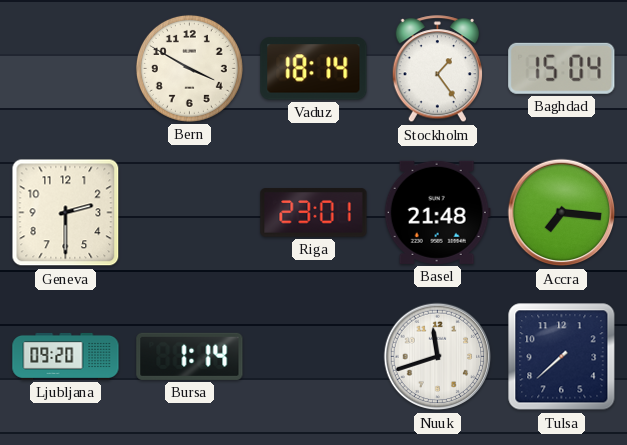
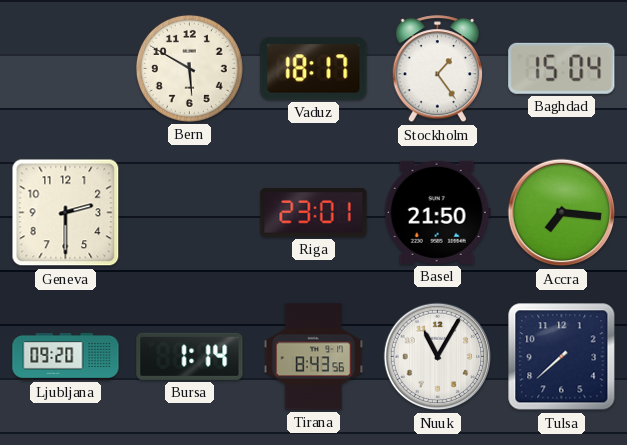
Bern: 3:50 -> 5:50
Vaduz: 18:14 -> 18:17
Basel: 21:48 -> 21:50
Tirana: none -> 8:43
Nuuk: 11:42 -> 11:05
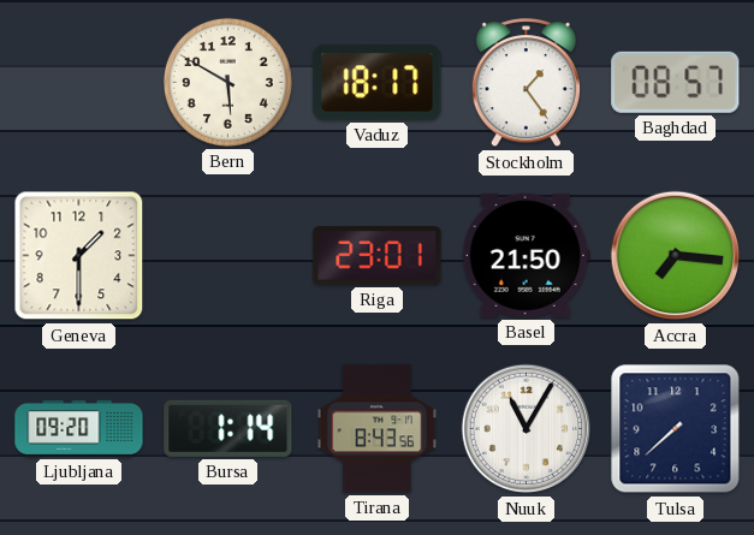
Baghdad: 15:04 -> 08:57
Geneva: 2:30 -> 1:30
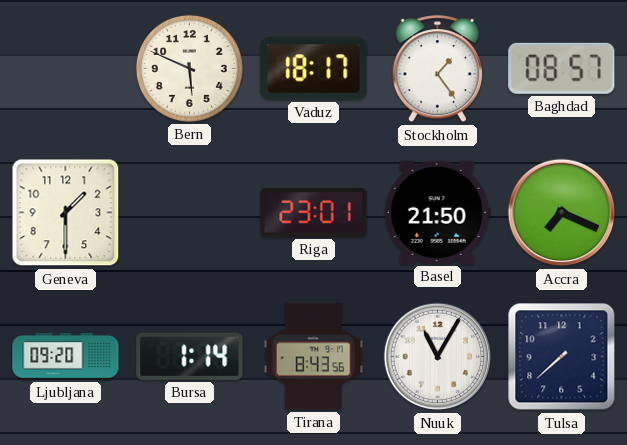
Bern: 5:50 -> 5:49
Accra: 7:16 -> 7:19
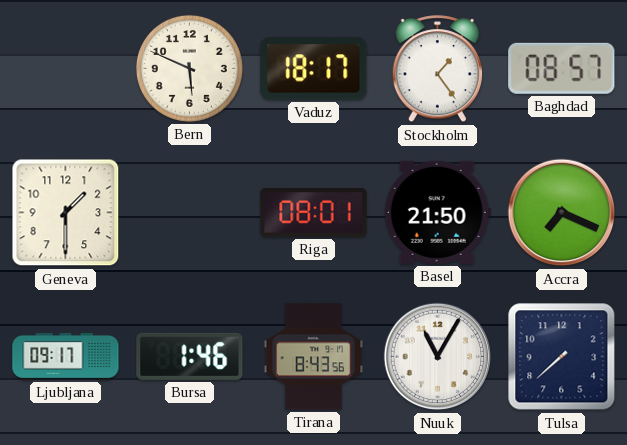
Riga: 23:01 -> 08:01
Ljubljana: 09:20 -> 09:17
Bursa: 1:14 -> 1:46
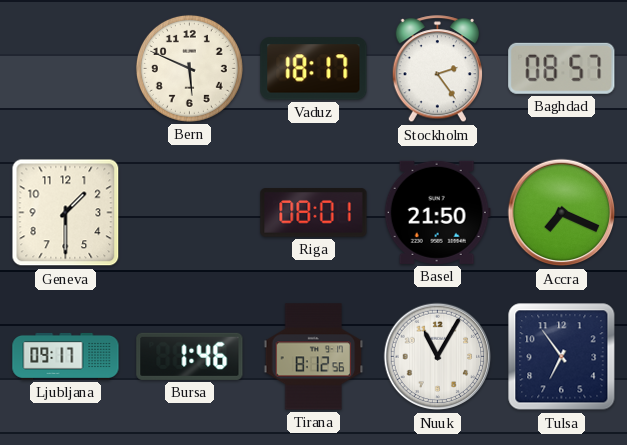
Stockholm: 1:24 -> 2:24
Tirana: 8:43 -> 8:12
Tulsa: 7:38 -> 6:54
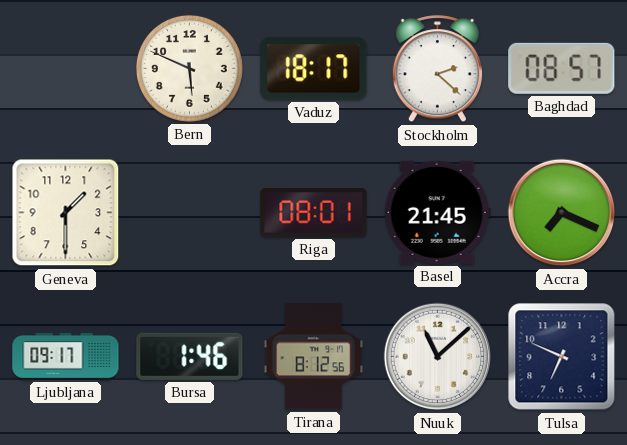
Stockholm: 2:24 -> 2:22
Basel: 21:50 -> 21:45
Nuuk: 11:05 -> 11:08
Tulsa: 6:54 -> 6:49
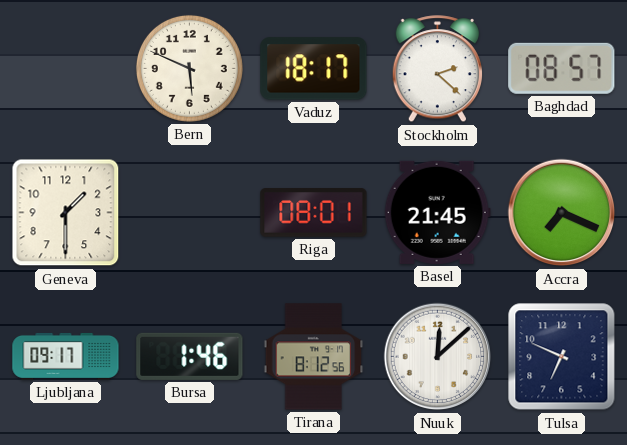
Nuuk: 11:08 -> 12:08
